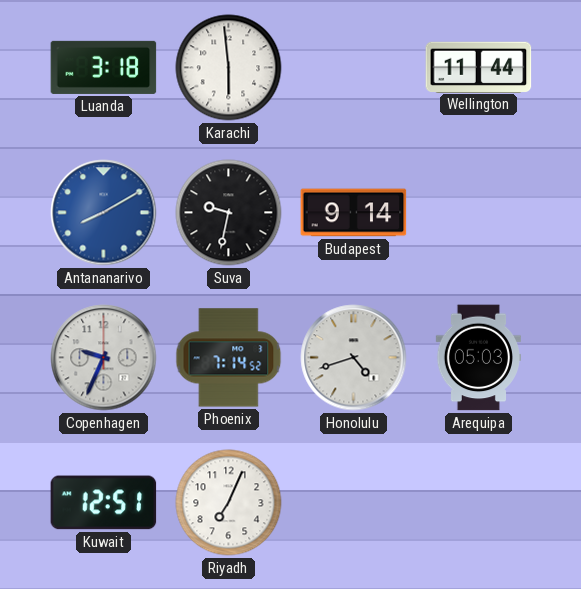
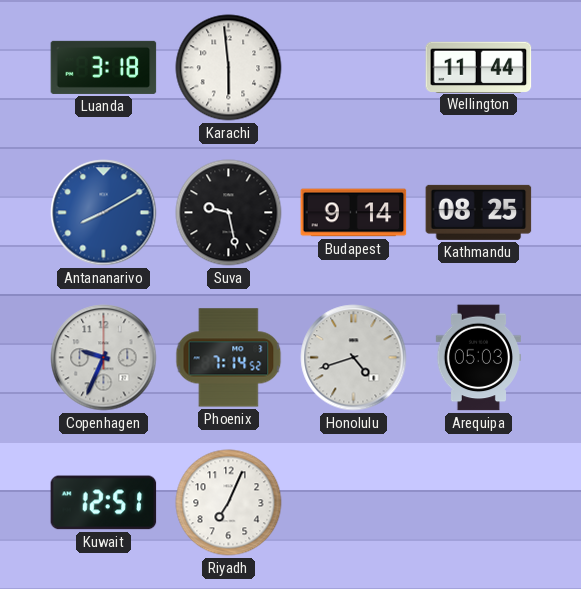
Suva: 9:32 -> 9:28
Kathmandu: none -> 08:25
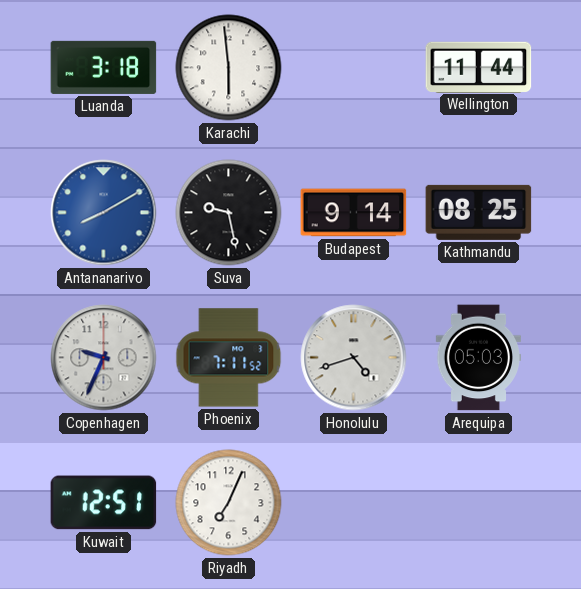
Phoenix: 7:14 -> 7:11
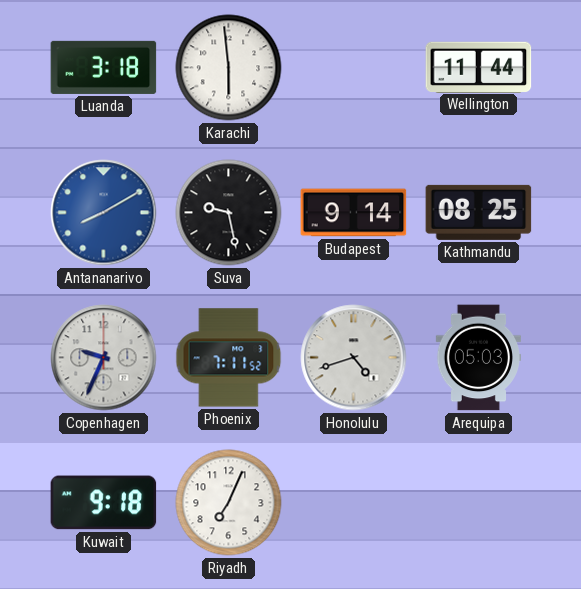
Kuwait: 12:51 -> 9:18
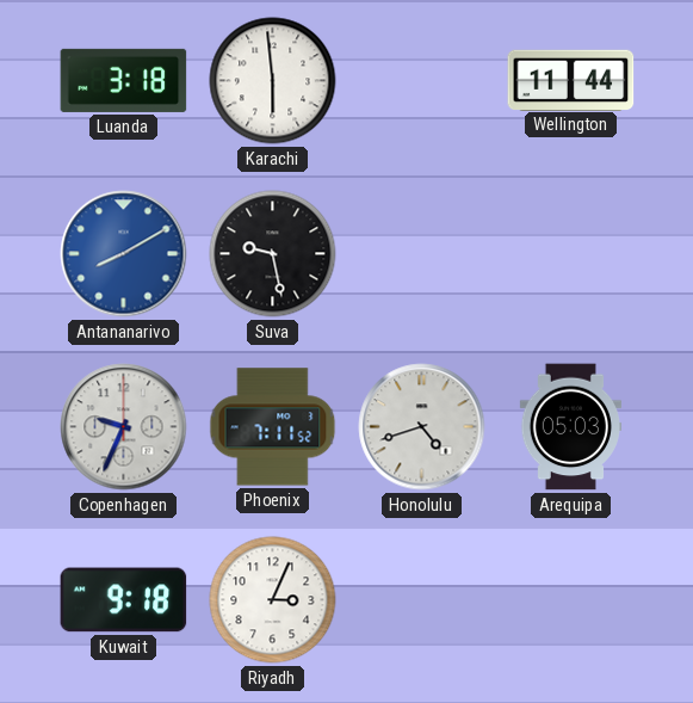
Budapest: 9:14 -> none
Kathmandu: 08:25 -> none
Riyadh: 7:04 -> 3:04
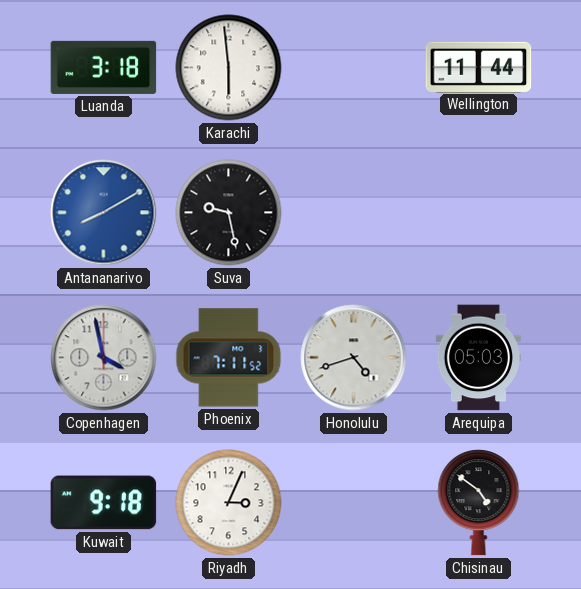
Copenhagen: 9:34 -> 3:58
Chisinau: none -> 4:51
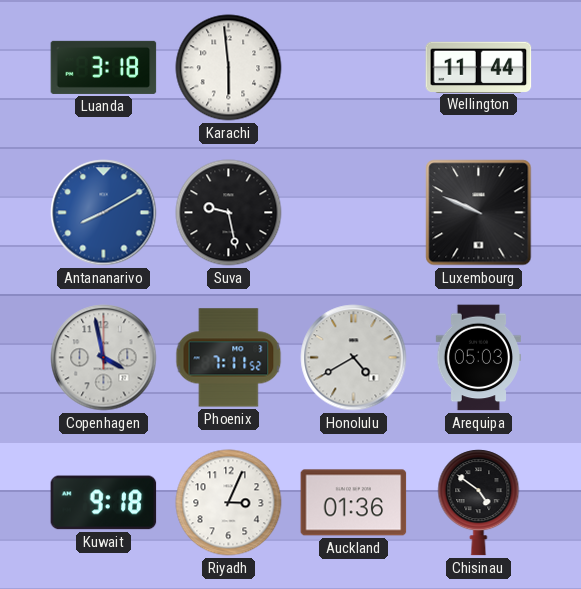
Luxembourg: none -> 9:49
Honolulu: 4:42 -> 4:40
Auckland: none -> 01:36
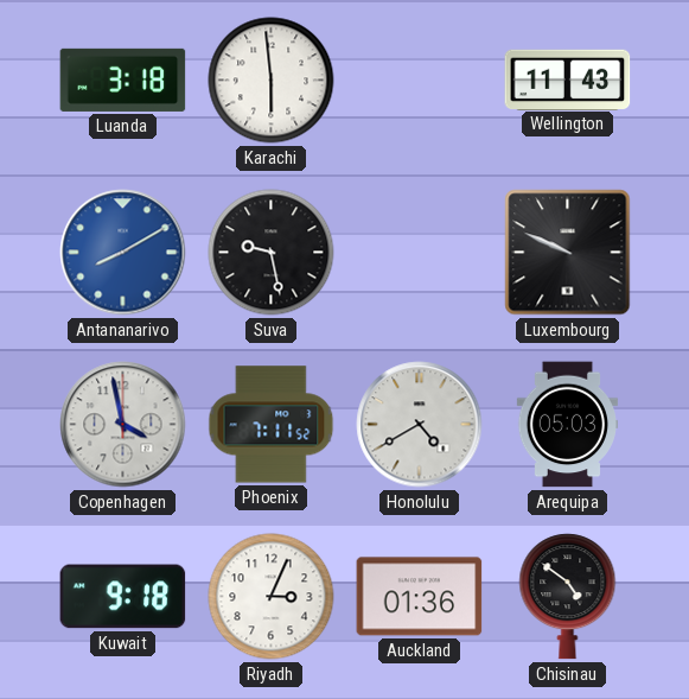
Wellington: 11:44 -> 11:43
